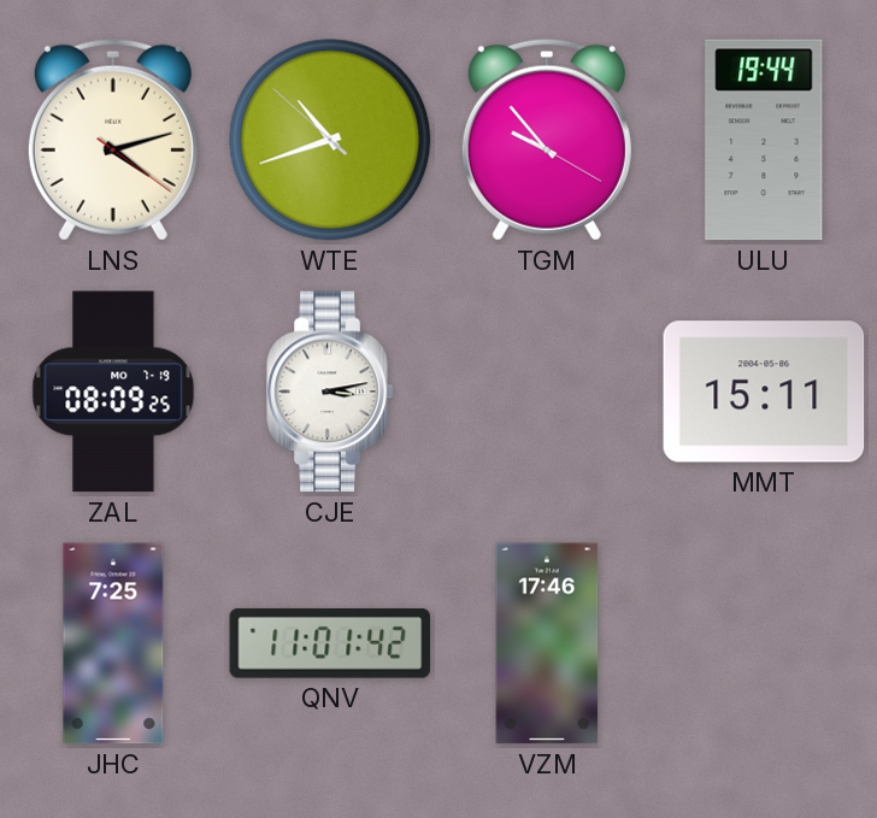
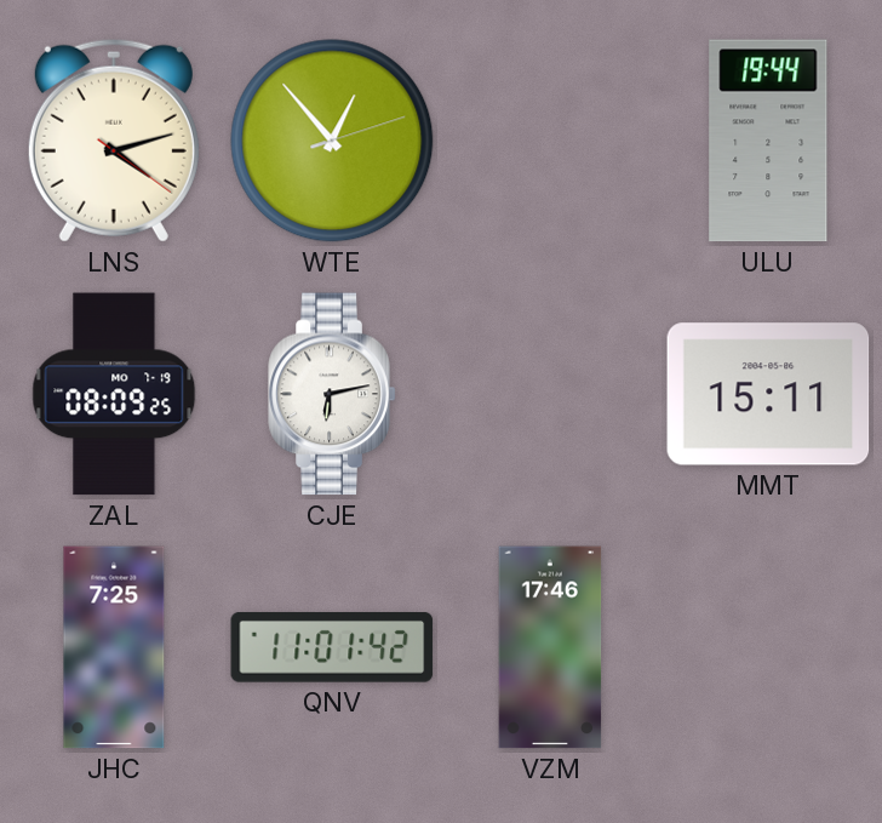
WTE: 10:41 -> 12:53
TGM: 9:53 -> none
CJE: 3:13 -> 6:13
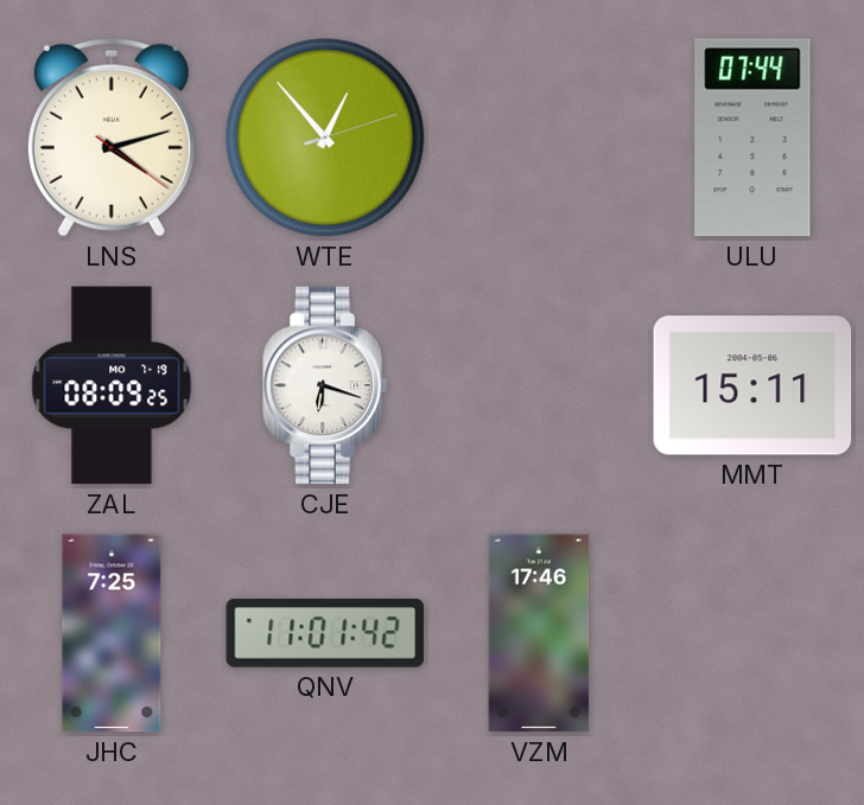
ULU: 19:44 -> 07:44
CJE: 6:13 -> 6:18
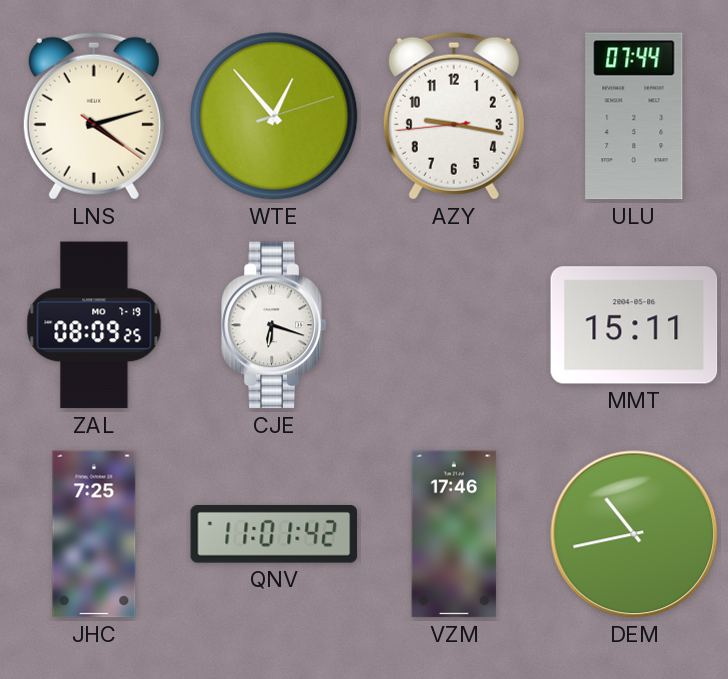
AZY: none -> 9:16
DEM: none -> 10:43
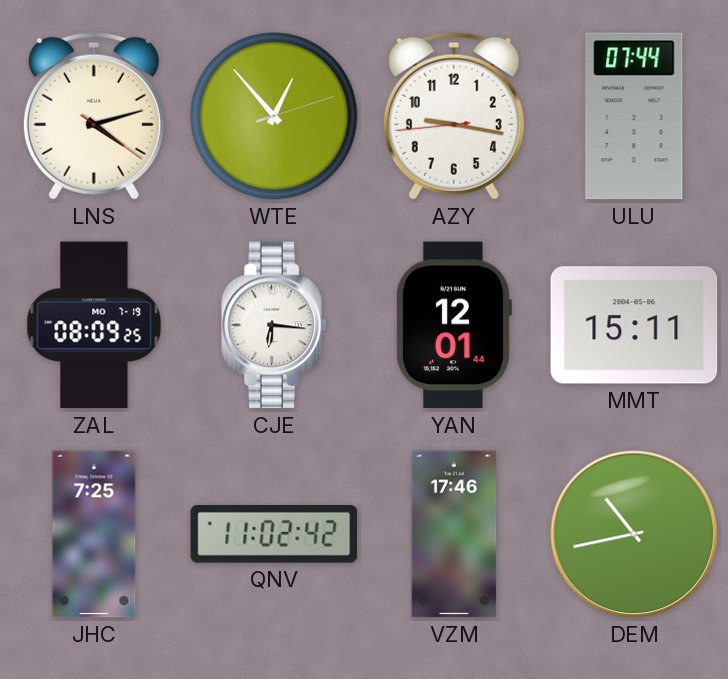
CJE: 6:18 -> 6:16
YAN: none -> 12:01
QNV: 11:01 -> 11:02
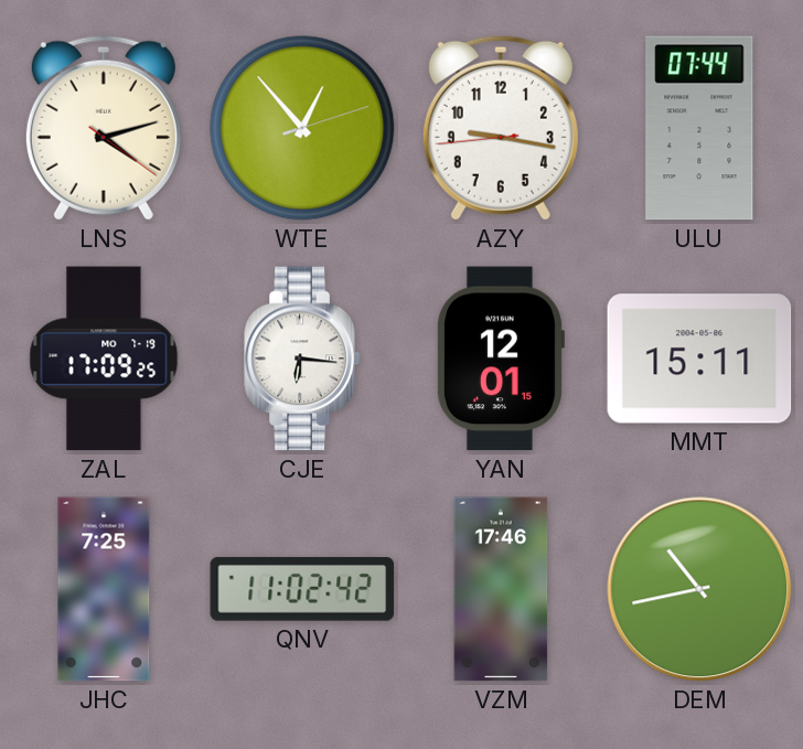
ZAL: 08:09 -> 17:09
YAN: 12:01:44 -> 12:01:15
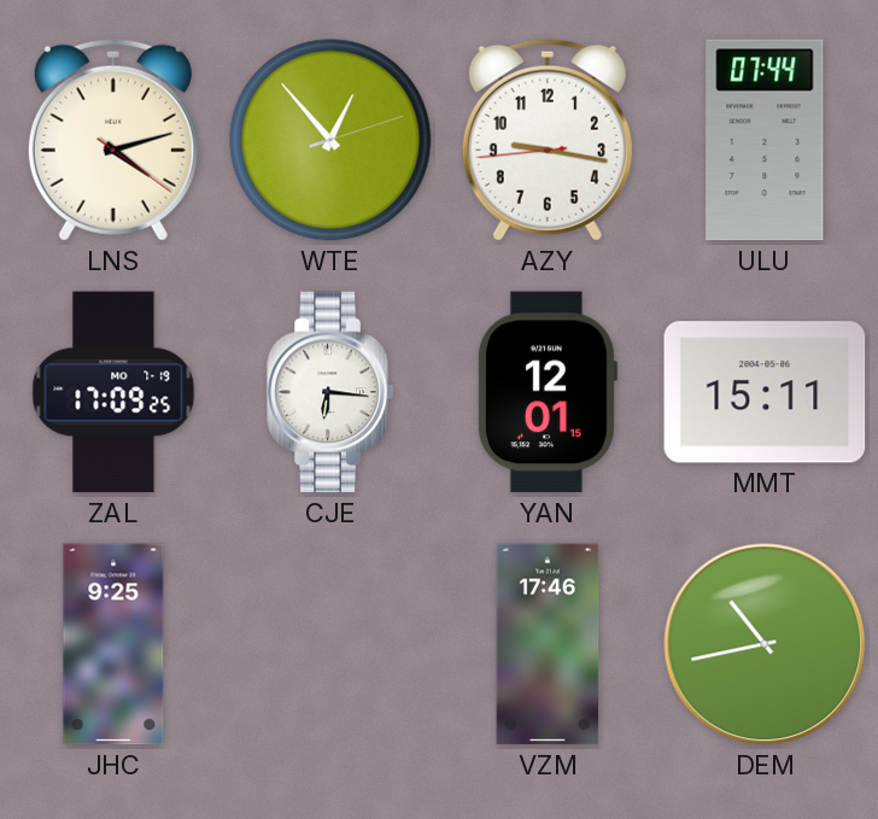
JHC: 7:25 -> 9:25
QNV: 11:02 -> none
